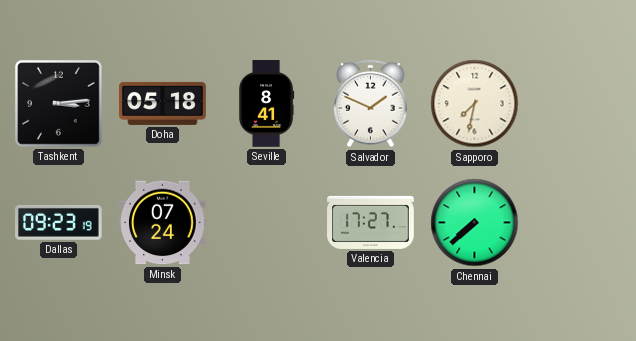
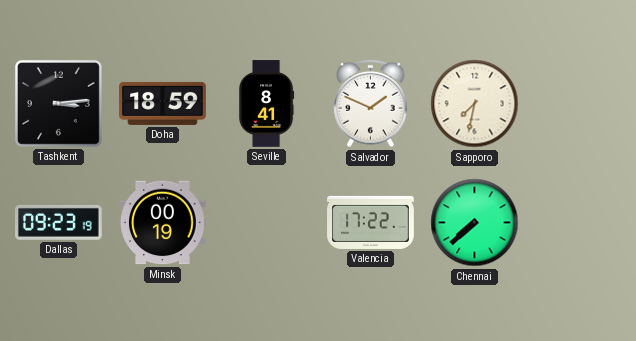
Doha: 05:18 -> 18:59
Minsk: 07:24 -> 00:19
Valencia: 17:27 -> 17:22
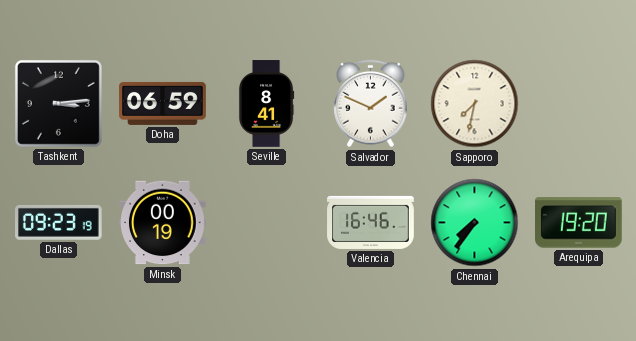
Doha: 18:59 -> 06:59
Valencia: 17:22 -> 16:46
Chennai: 7:38 -> 7:36
Arequipa: none -> 19:20
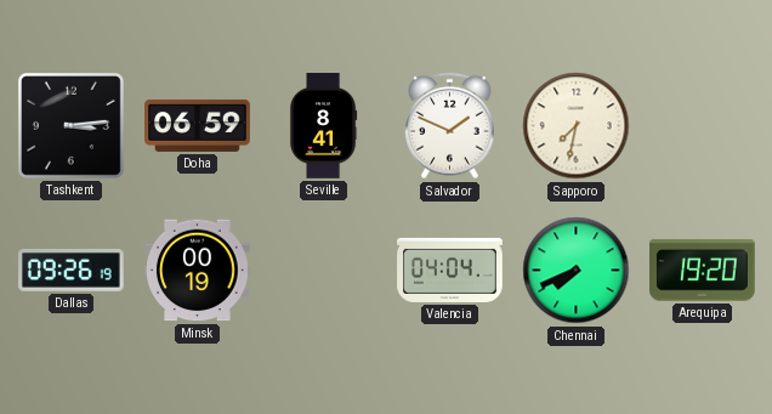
Dallas: 09:23 -> 09:26
Valencia: 16:46 -> 04:04
Chennai: 7:36 -> 7:41
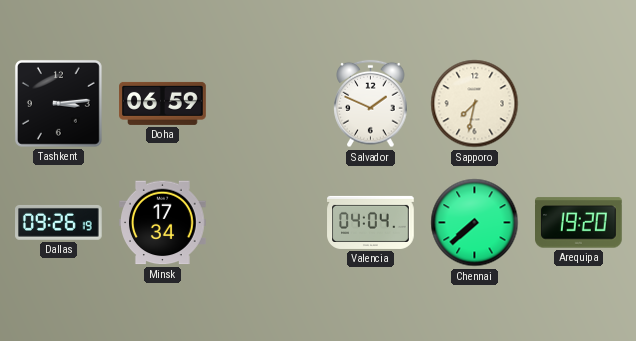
Seville: 8:41 -> none
Minsk: 00:19 -> 17:34
Chennai: 7:41 -> 7:38
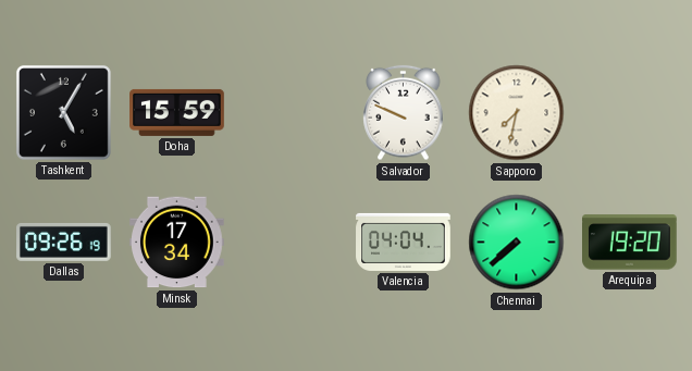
Tashkent: 3:14 -> 5:05
Doha: 06:59 -> 15:59
Salvador: 1:49 -> 9:49
